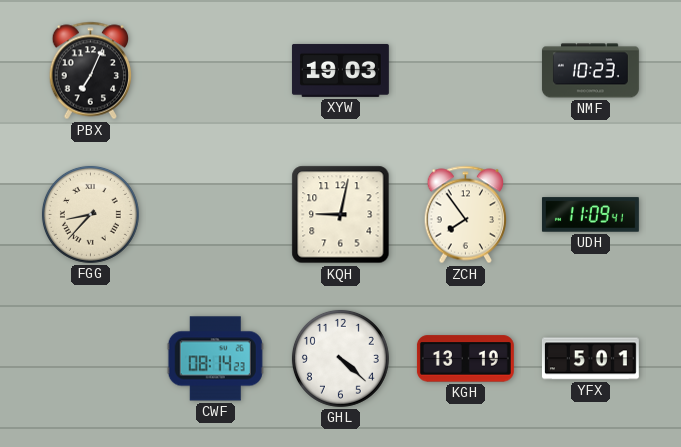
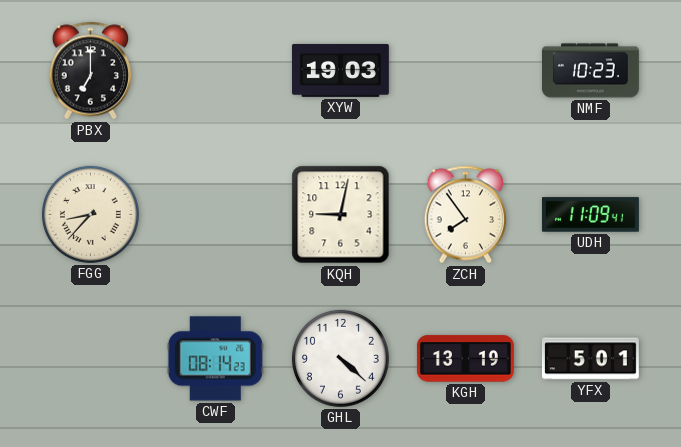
PBX: 7:04 -> 7:00
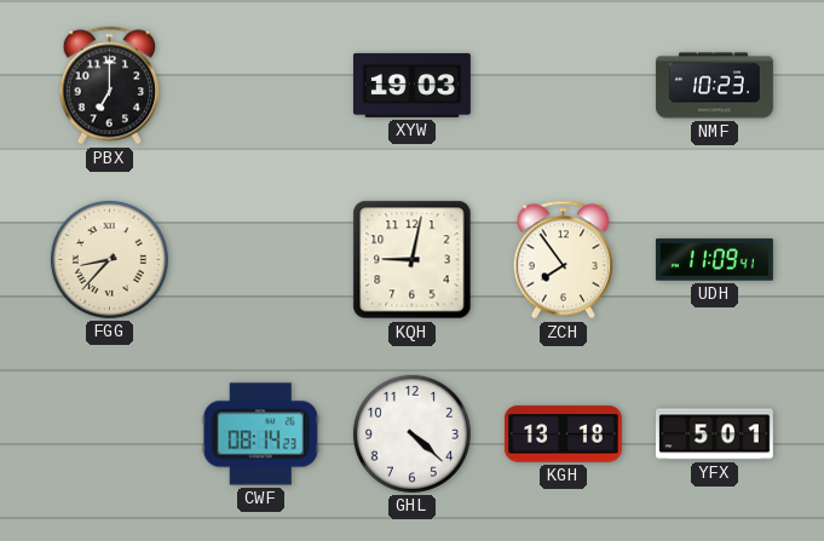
KGH: 13:19 -> 13:18
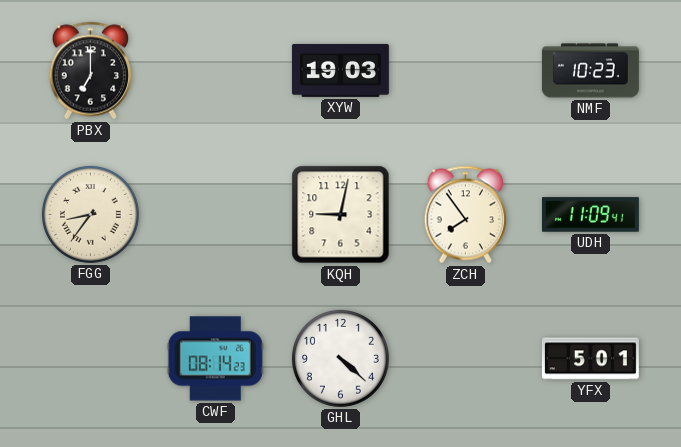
FGG: 8:37 -> 8:36
KGH: 13:18 -> none
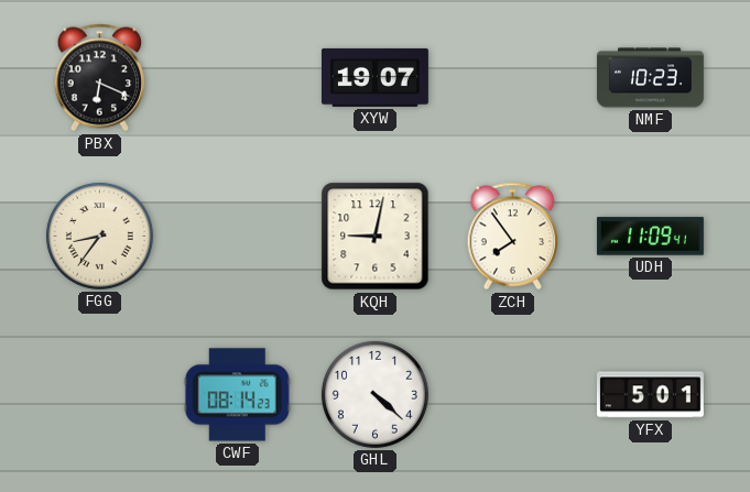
PBX: 7:00 -> 6:19
XYW: 19:03 -> 19:07
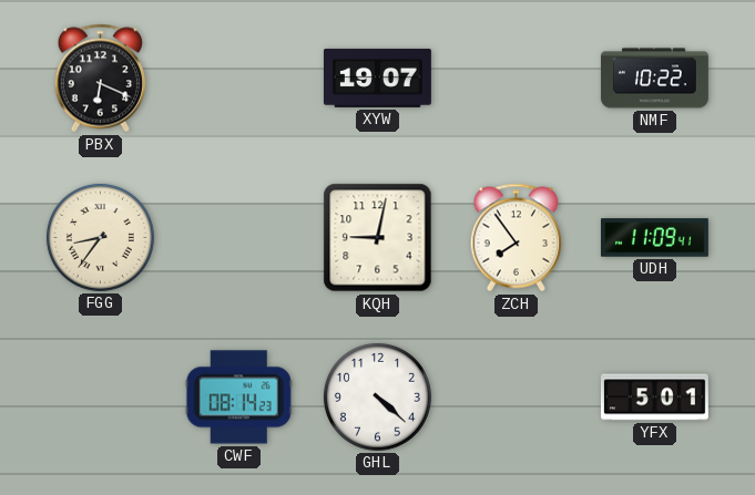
NMF: 10:23 -> 10:22
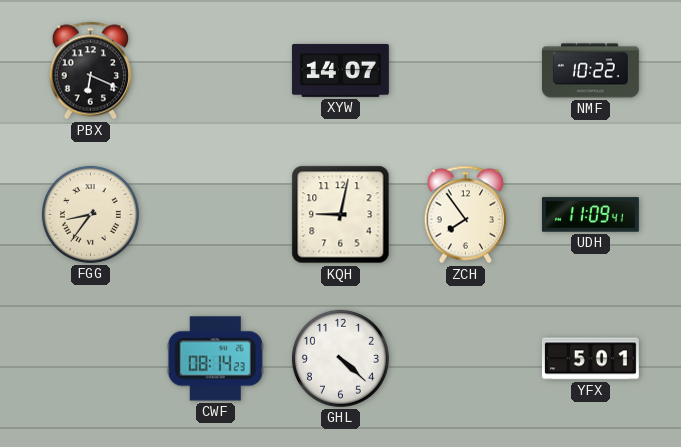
XYW: 19:07 -> 14:07
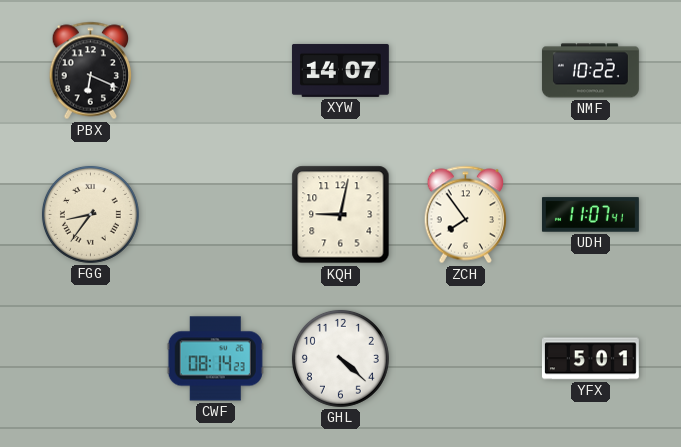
UDH: 11:09 -> 11:07
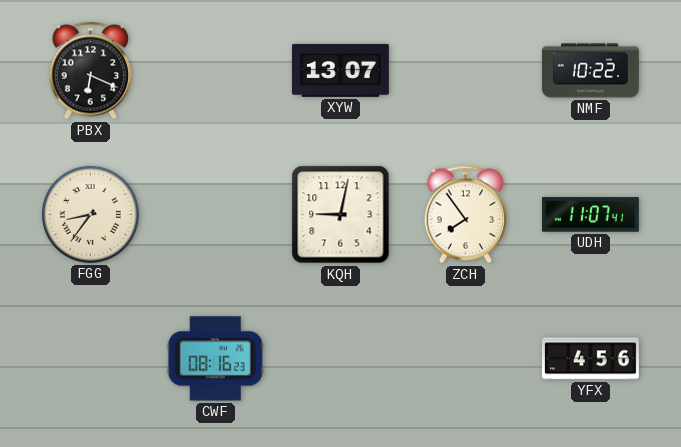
XYW: 14:07 -> 13:07
CWF: 08:14 -> 08:16
GHL: 4:22 -> none
YFX: 5:01 -> 4:56
